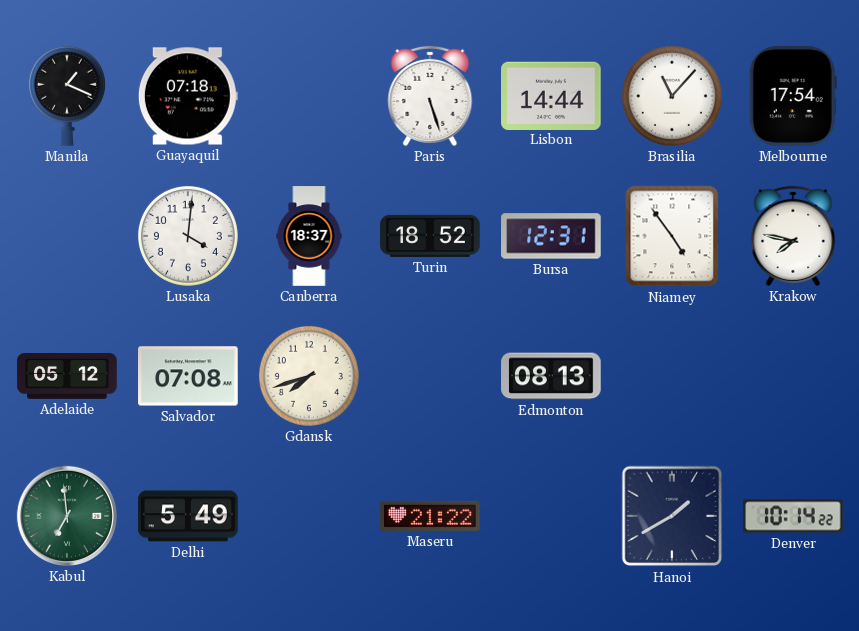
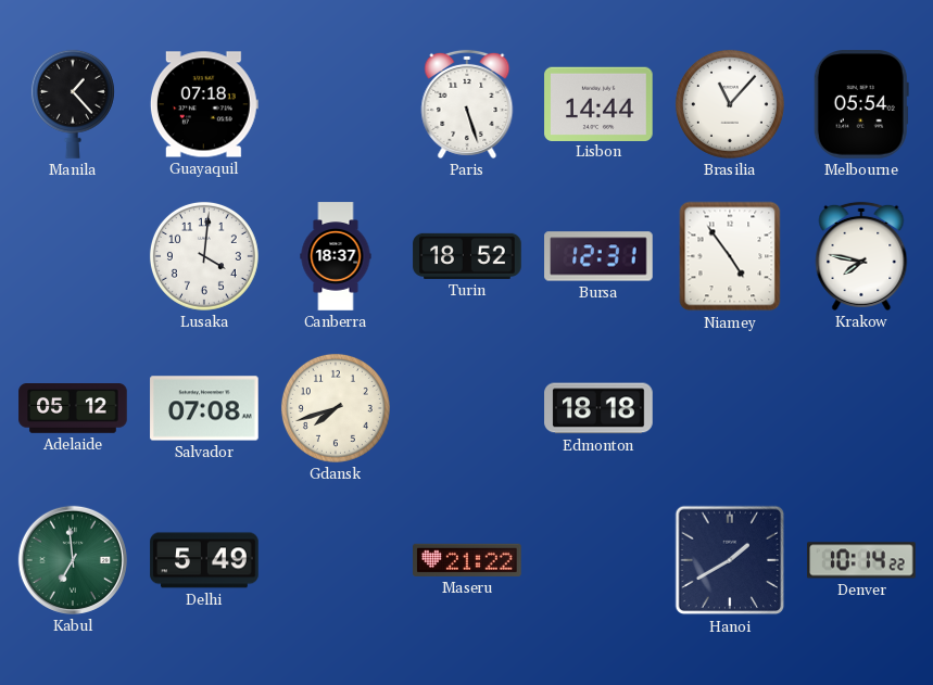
Manila: 1:19 -> 1:23
Melbourne: 17:54 -> 05:54
Edmonton: 08:13 -> 18:18
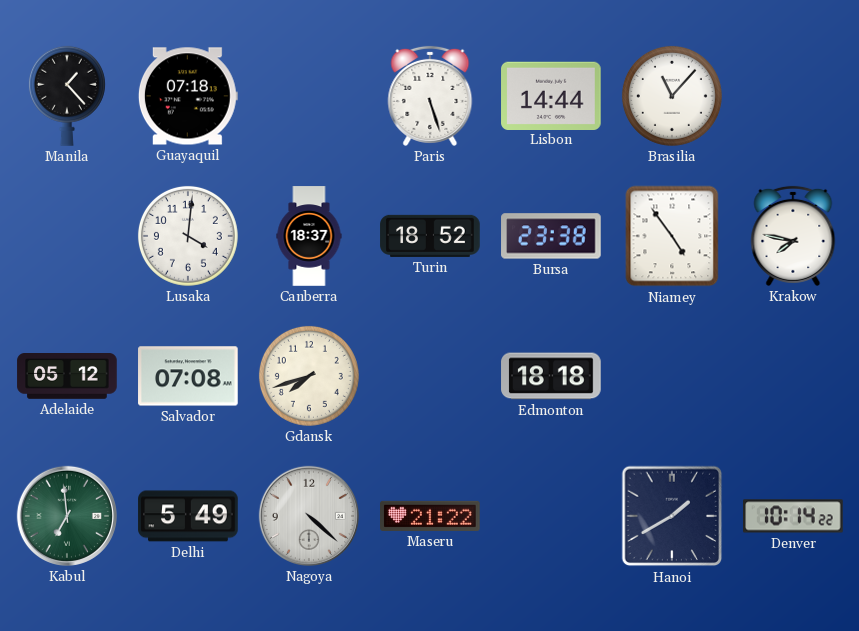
Melbourne: 05:54 -> none
Bursa: 12:31 -> 23:38
Nagoya: none -> 4:22
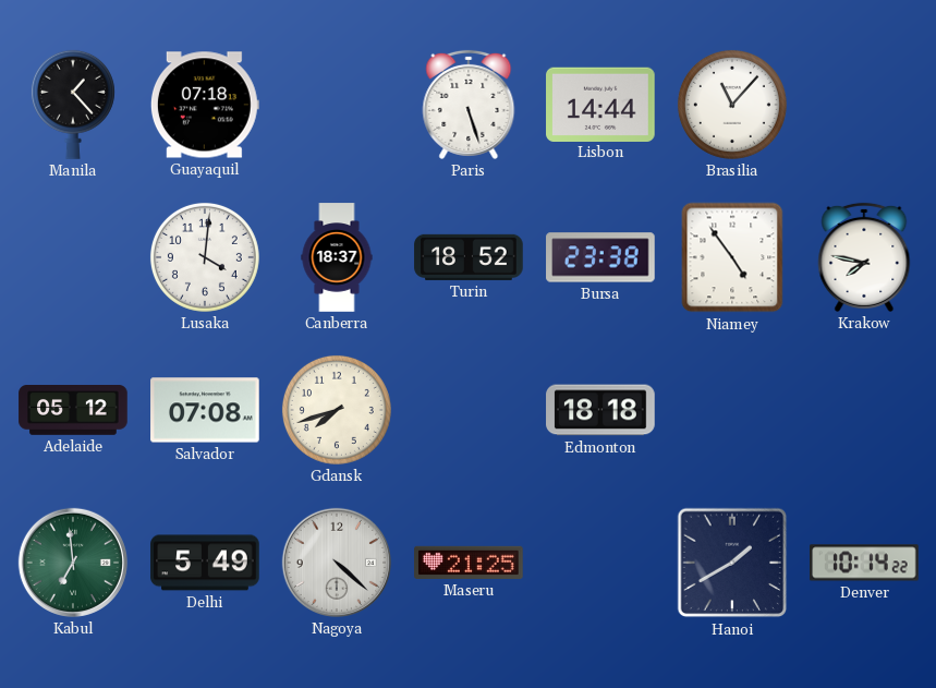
Maseru: 21:22 -> 21:25
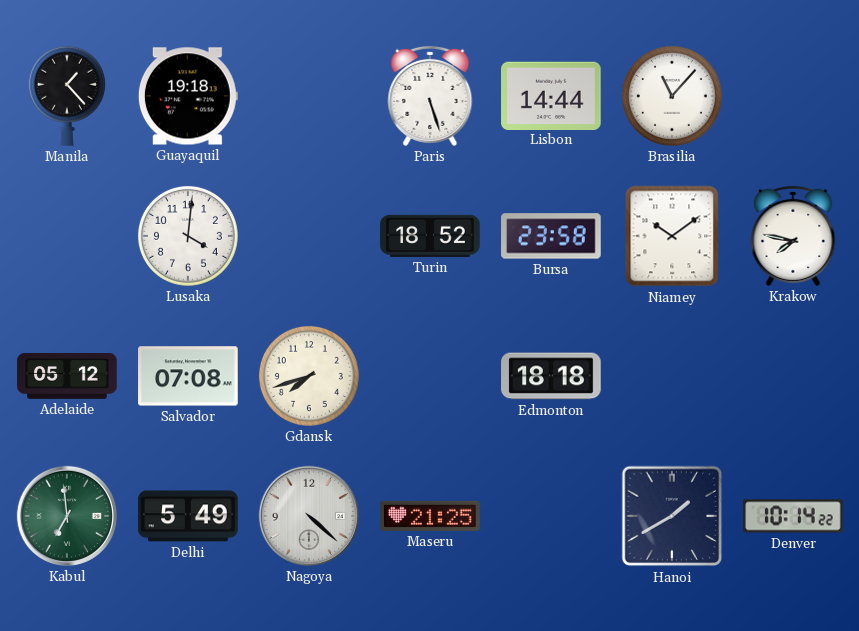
Guayaquil: 07:18 -> 19:18
Canberra: 18:37 -> none
Bursa: 23:38 -> 23:58
Niamey: 4:54 -> 10:09
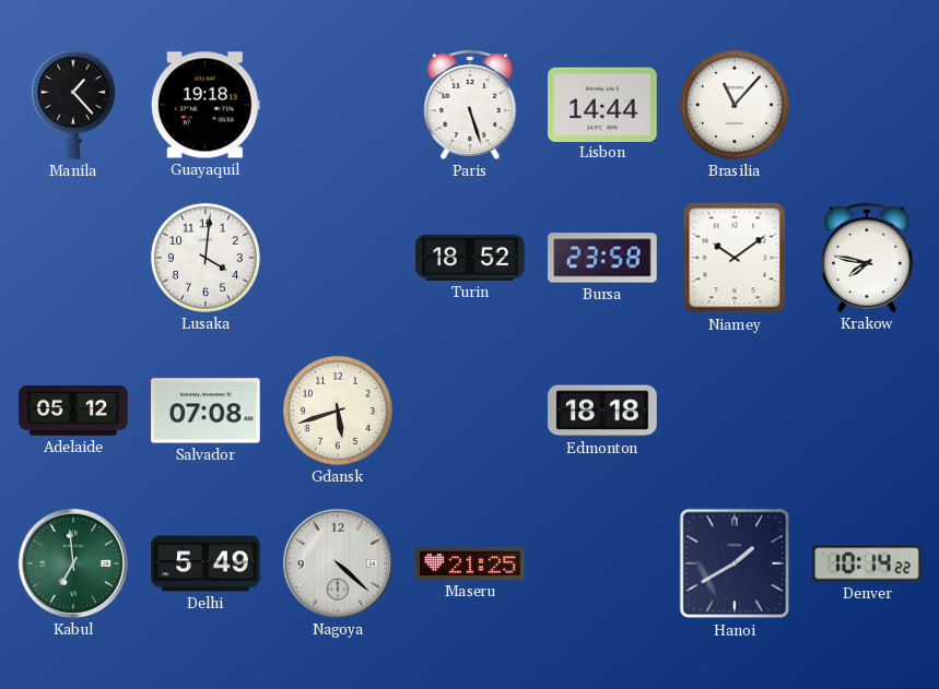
Gdansk: 7:42 -> 5:42
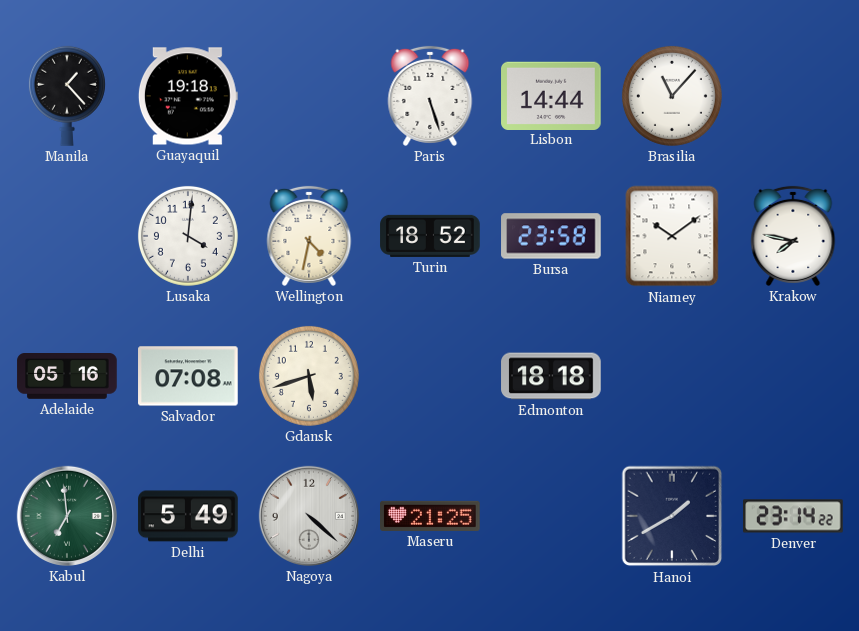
Wellington: none -> 4:32
Adelaide: 05:12 -> 05:16
Denver: 10:14 -> 23:14
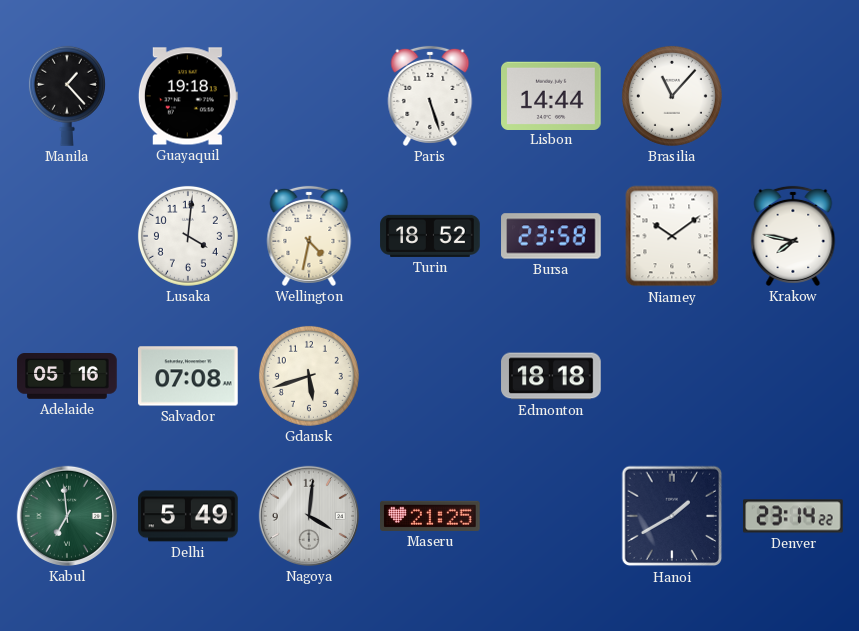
Nagoya: 4:22 -> 4:01
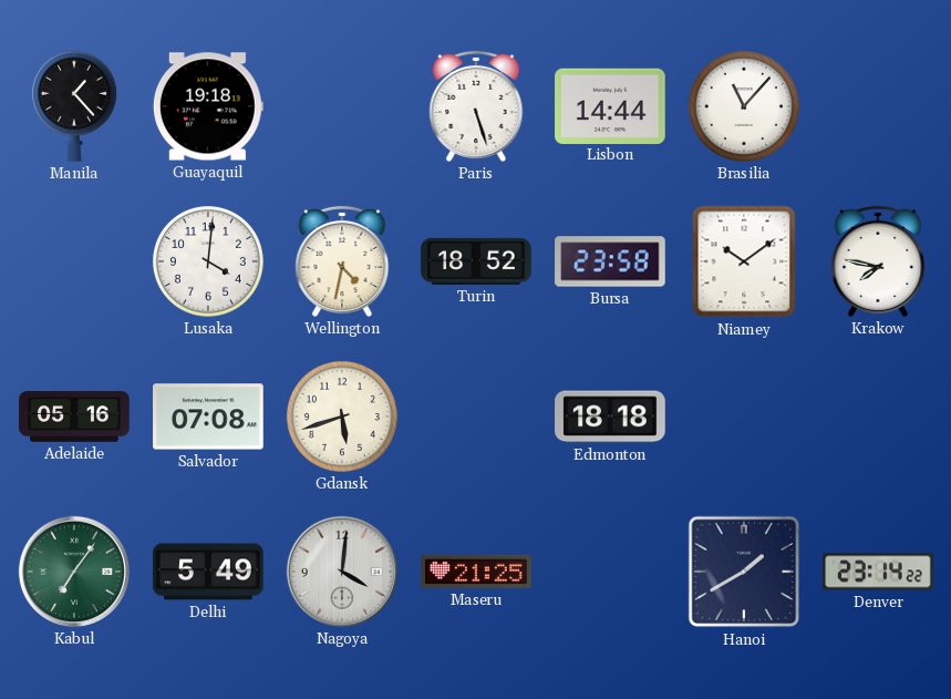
Kabul: 6:59 -> 7:06
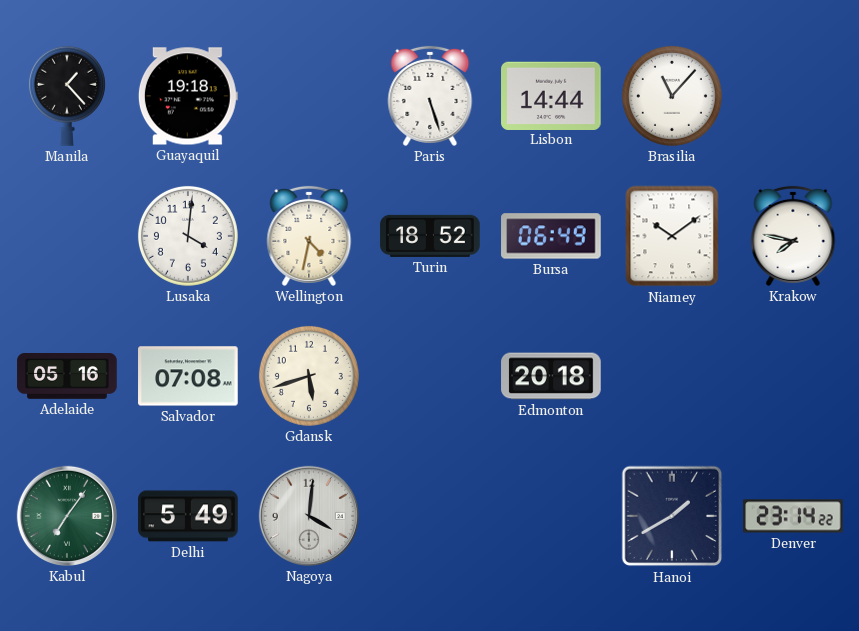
Bursa: 23:58 -> 06:49
Edmonton: 18:18 -> 20:18
Maseru: 21:25 -> none
